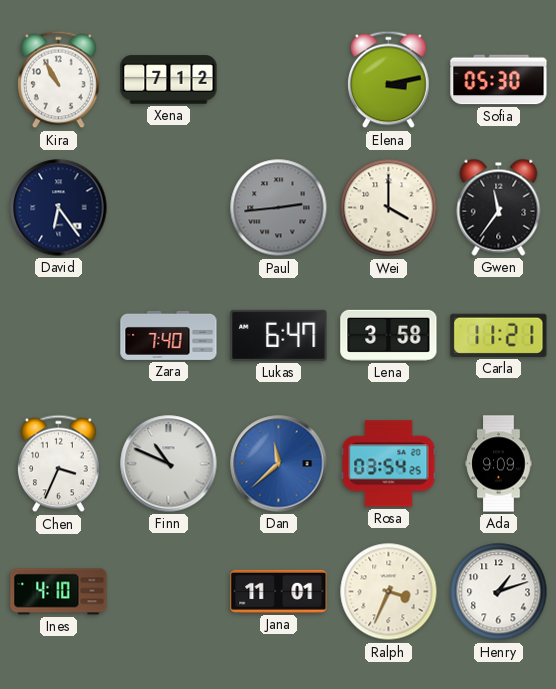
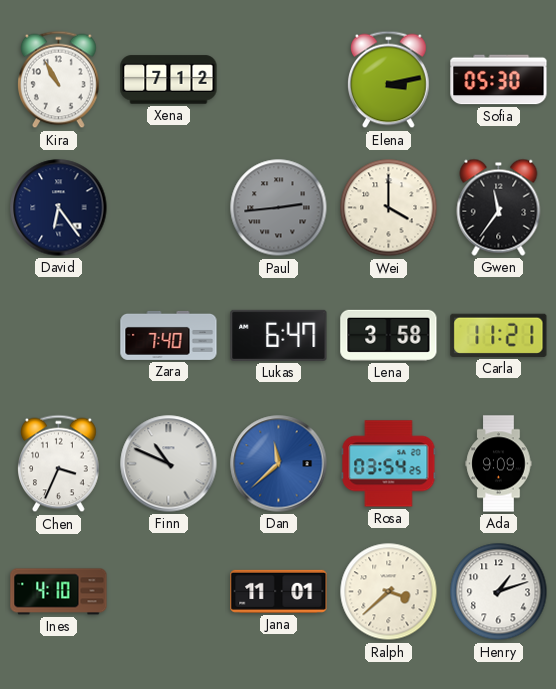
Ralph: 3:34 -> 3:38
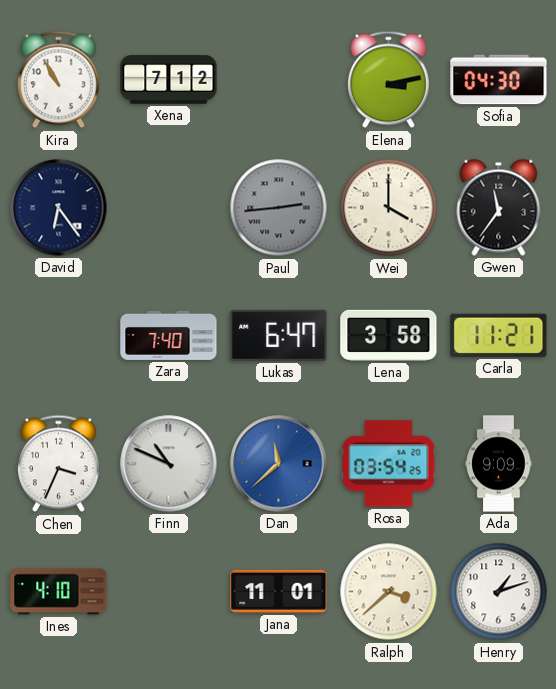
Sofia: 05:30 -> 04:30
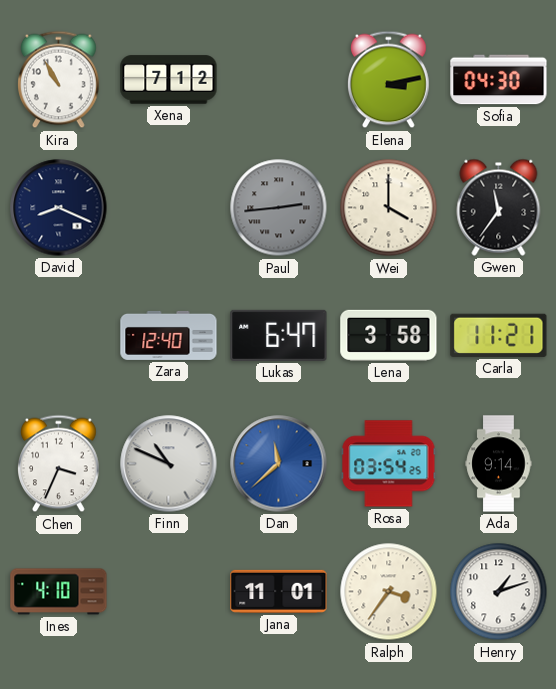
David: 6:24 -> 8:19
Zara: 7:40 -> 12:40
Ada: 9:09 -> 9:14
Ralph: 3:38 -> 3:36
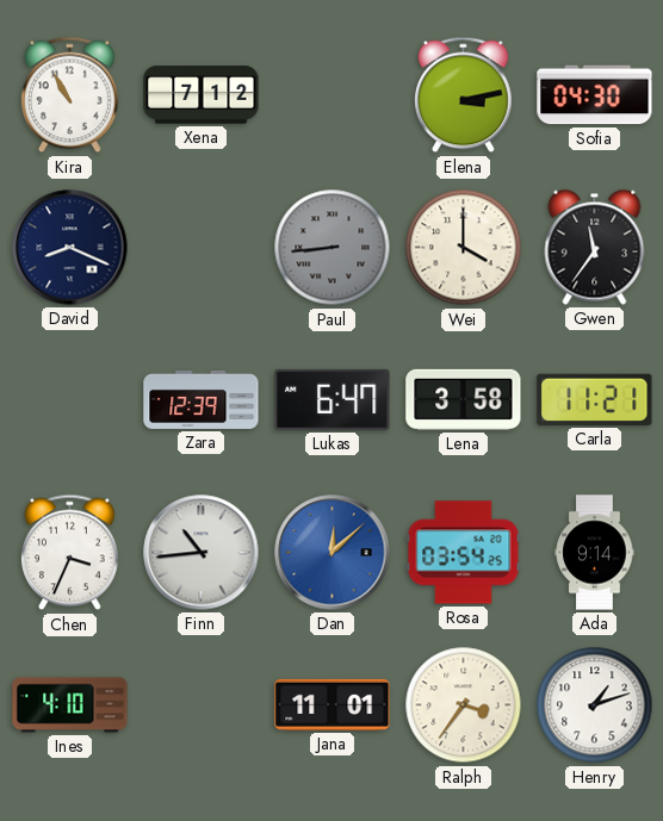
Paul: 2:44 -> 8:44
Zara: 12:40 -> 12:39
Finn: 10:49 -> 10:44
Dan: 11:38 -> 12:08
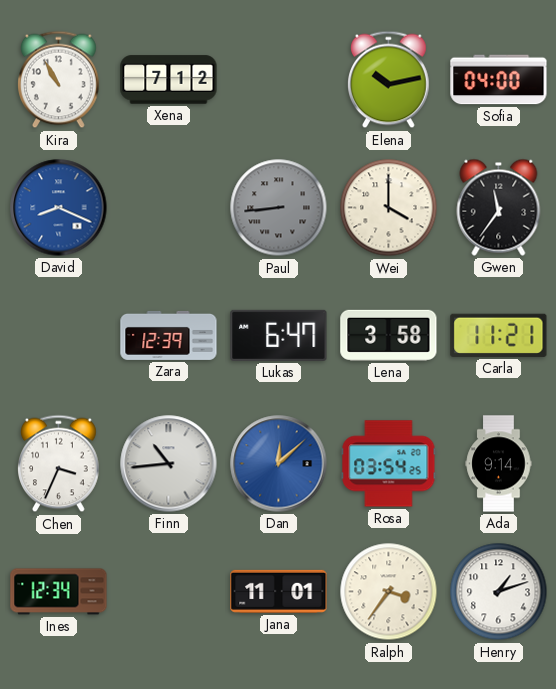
Elena: 3:13 -> 10:13
Sofia: 04:30 -> 04:00
David dial: navy -> blue
Ines: 4:10 -> 12:34
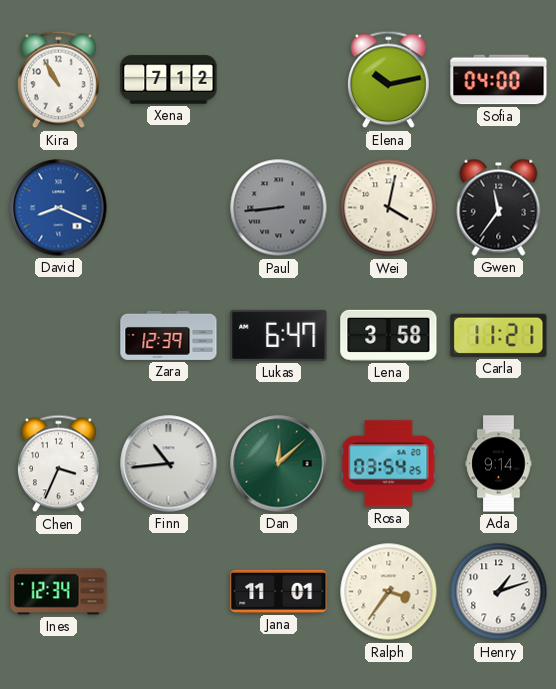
Wei: 4:00 -> 4:02
Dan dial: blue -> green
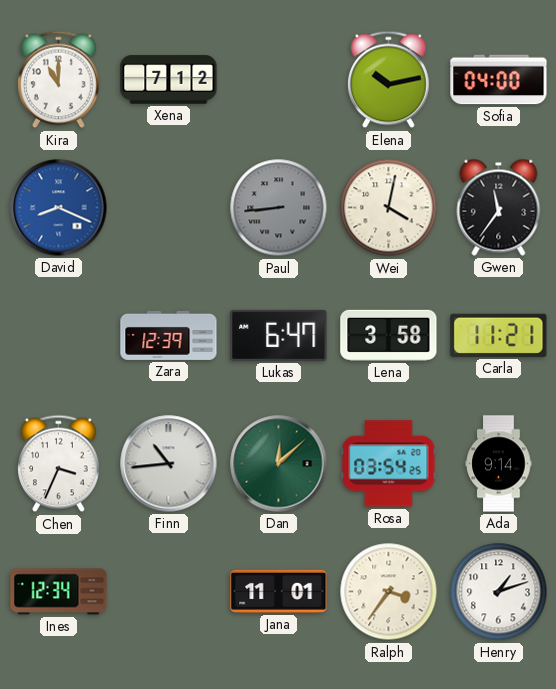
Kira: 10:55 -> 11:00
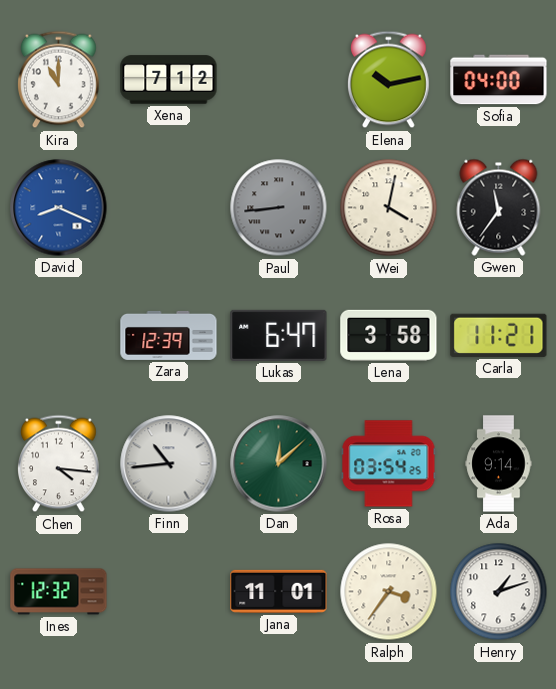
Chen: 3:34 -> 4:16
Ines: 12:34 -> 12:32
